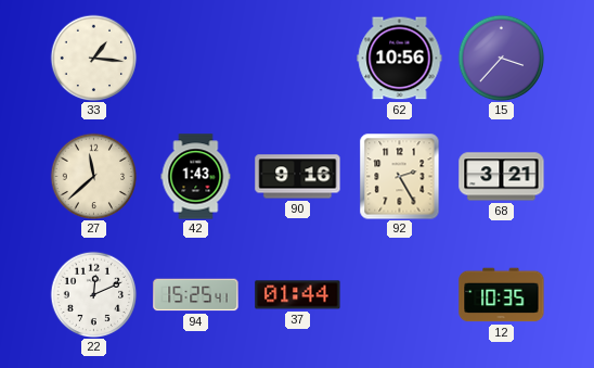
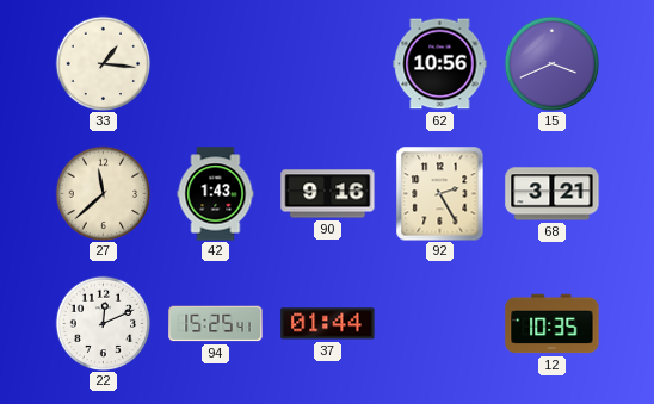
15: 3:37 -> 3:41
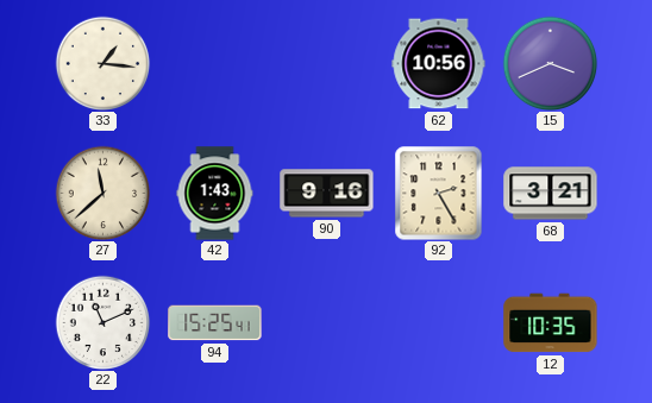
22: 12:11 -> 11:11
37: 01:44 -> none
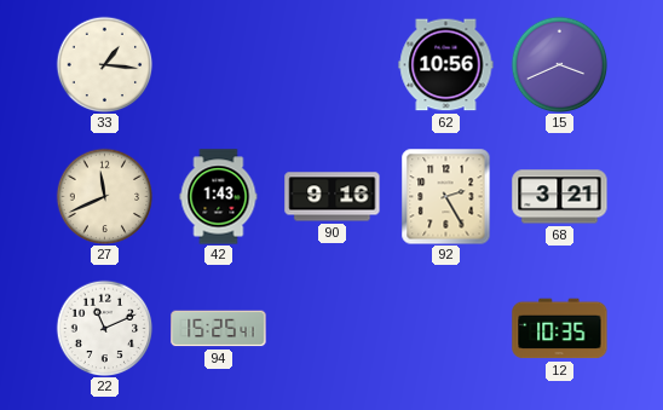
27: 11:38 -> 11:41
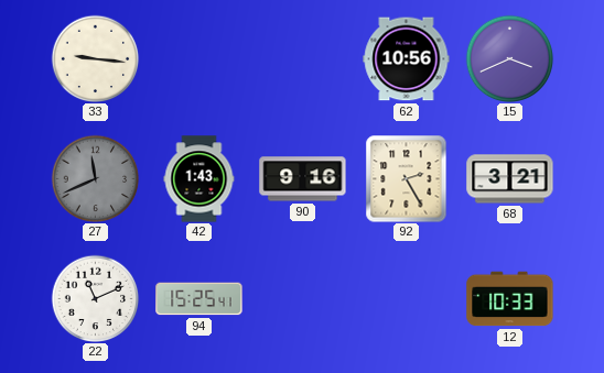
33: 1:16 -> 9:16
27 dial: cream -> grey
12: 10:35 -> 10:33
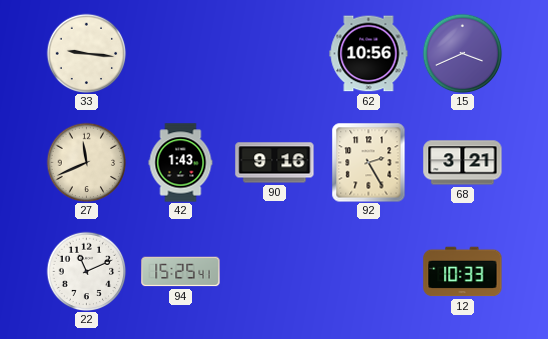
27 dial: grey -> cream
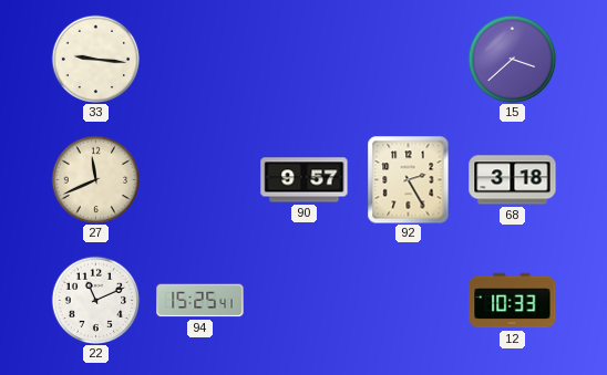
62: 10:56 -> none
15: 3:41 -> 3:38
42: 1:43 -> none
90: 9:16 -> 9:57
68: 3:21 -> 3:18
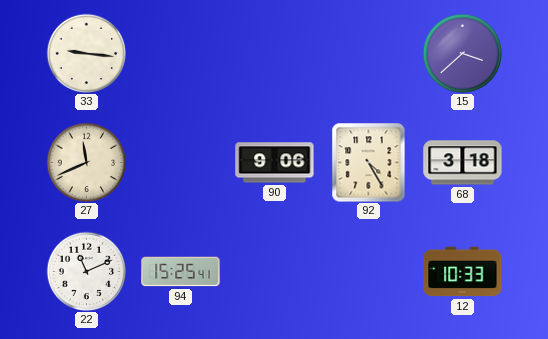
90: 9:57 -> 9:06
92: 2:25 -> 4:25
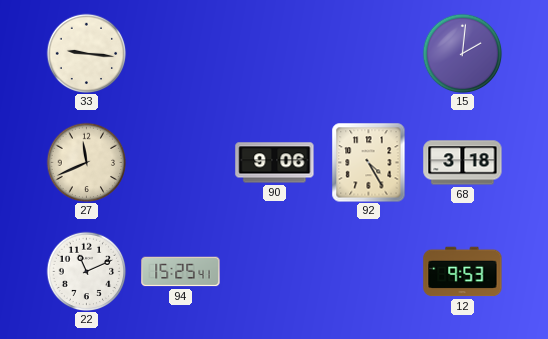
15: 3:38 -> 2:01
12: 10:33 -> 9:53
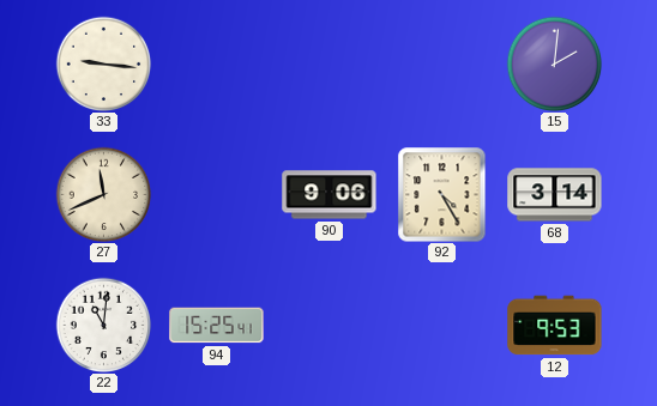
68: 3:18 -> 3:14
22: 11:11 -> 11:01
